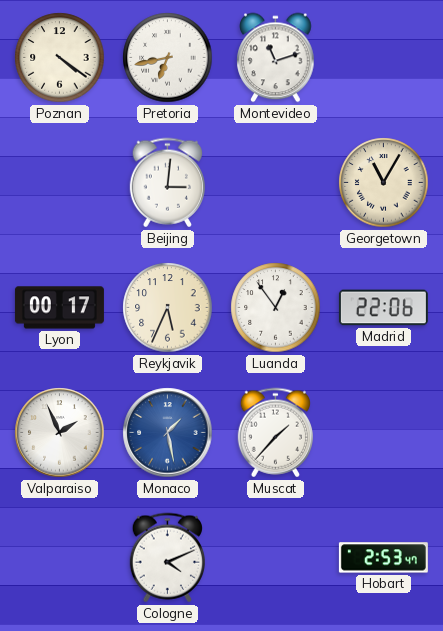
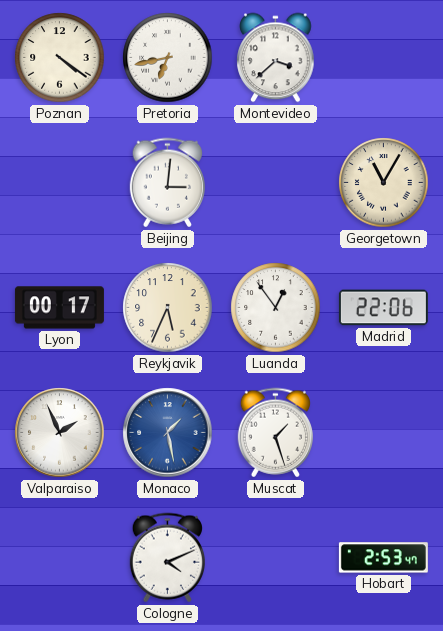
Montevideo: 11:12 -> 3:38
Muscat: 1:37 -> 1:27
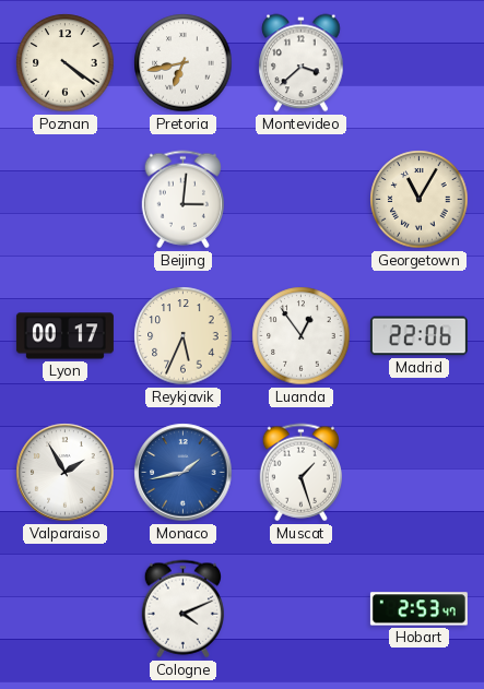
Valparaiso: 1:56 -> 1:55
Monaco: 1:28 -> 1:43
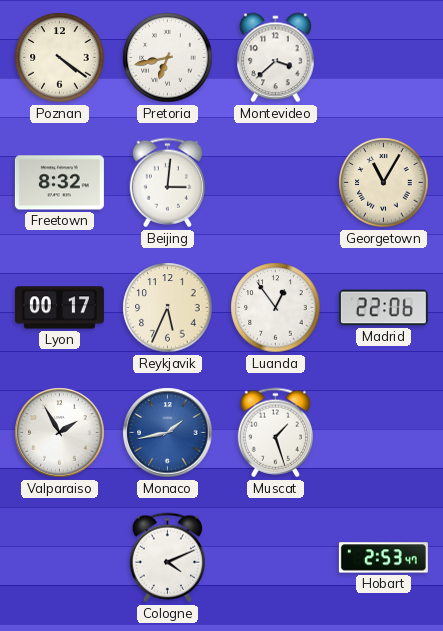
Freetown: none -> 8:32
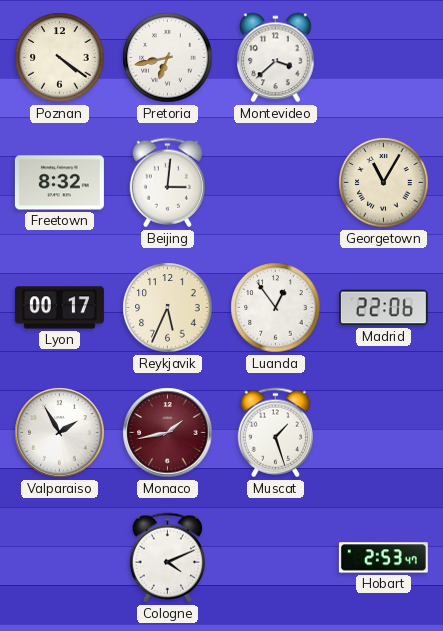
Monaco dial: blue -> burgundy
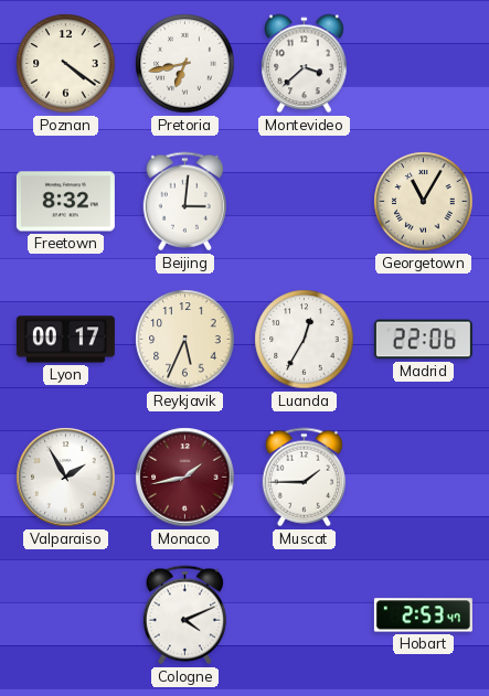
Luanda: 12:54 -> 12:35
Muscat: 1:27 -> 1:45
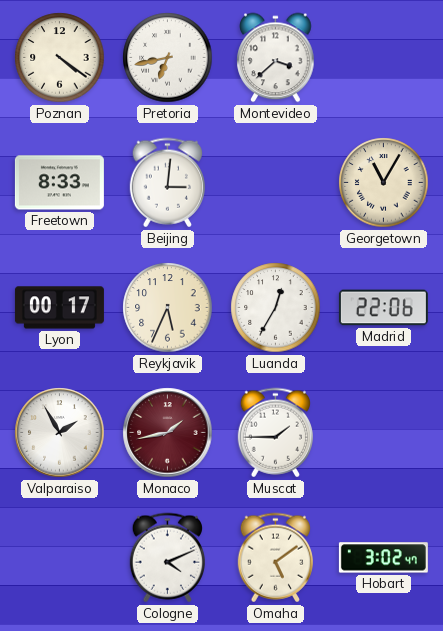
Freetown: 8:32 -> 8:33
Omaha: none -> 5:09
Hobart: 2:53 -> 3:02
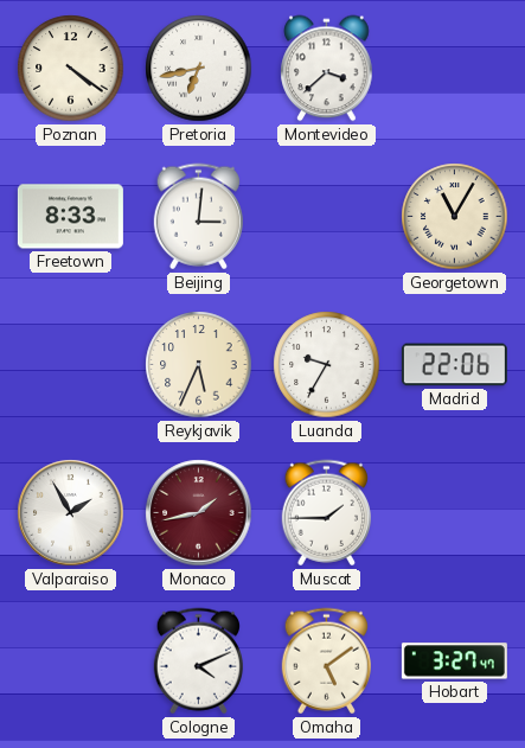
Lyon: 00:17 -> none
Luanda: 12:35 -> 9:35
Hobart: 3:02 -> 3:27
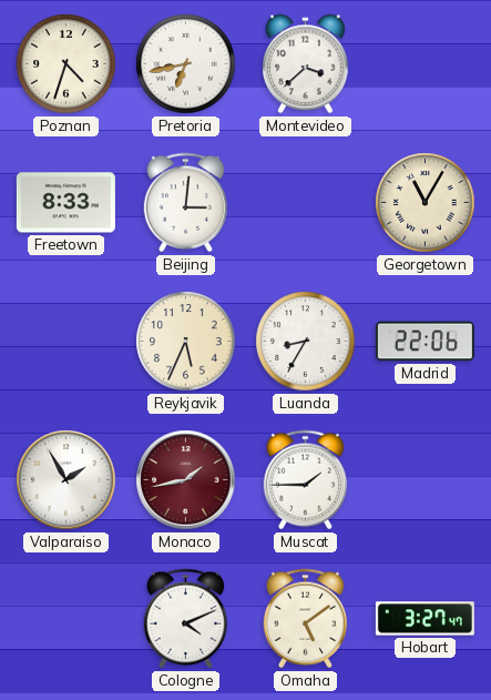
Poznan: 4:21 -> 4:33
Luanda: 9:35 -> 8:35
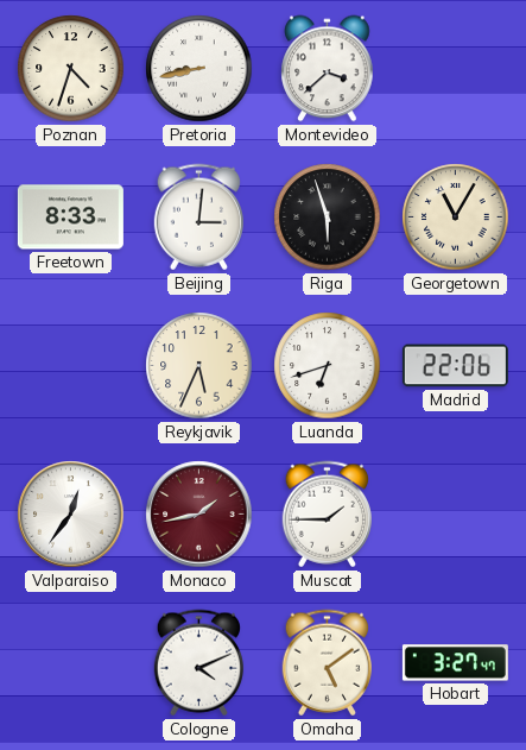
Pretoria: 6:43 -> 8:43
Riga: none -> 5:57
Luanda: 8:35 -> 6:42
Valparaiso: 1:55 -> 12:36
